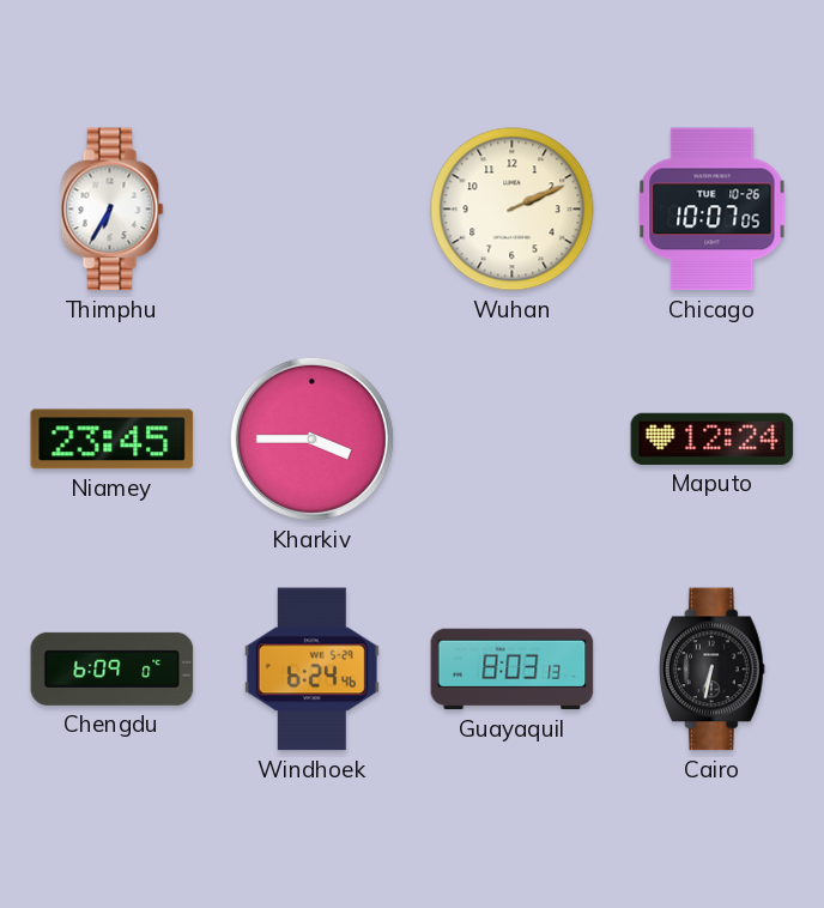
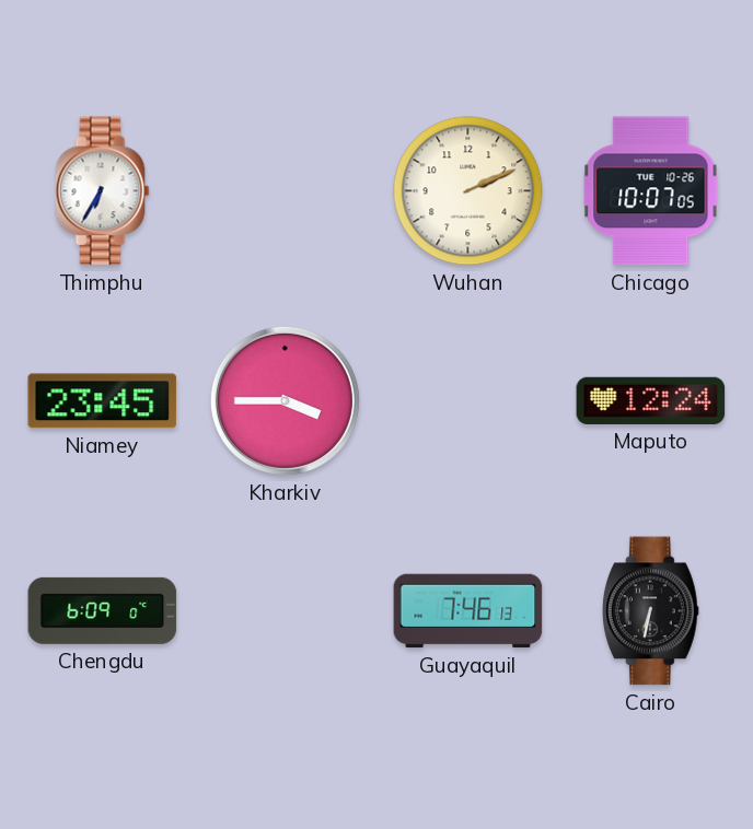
Windhoek: 6:24 -> none
Guayaquil: 8:03 -> 7:46
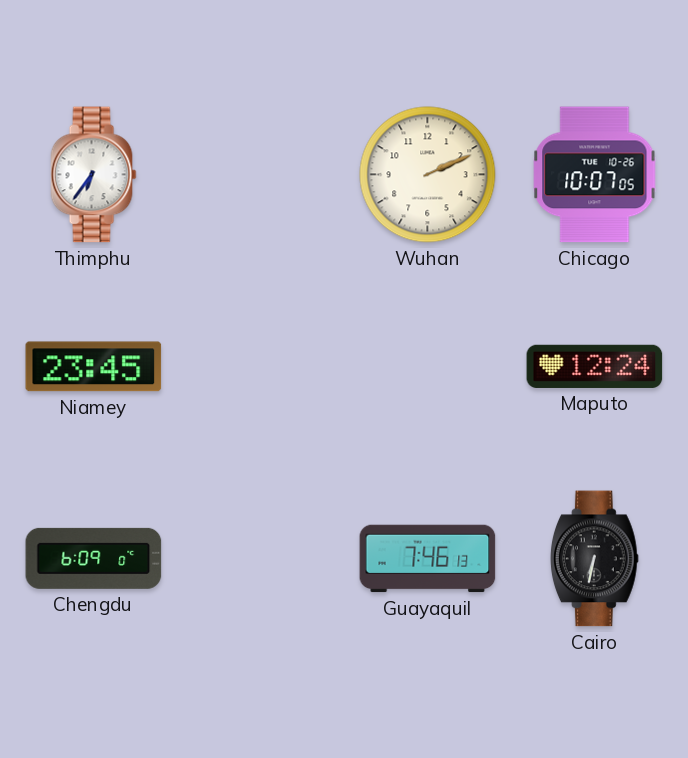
Thimphu: 6:35 -> 6:36
Kharkiv: 3:45 -> none
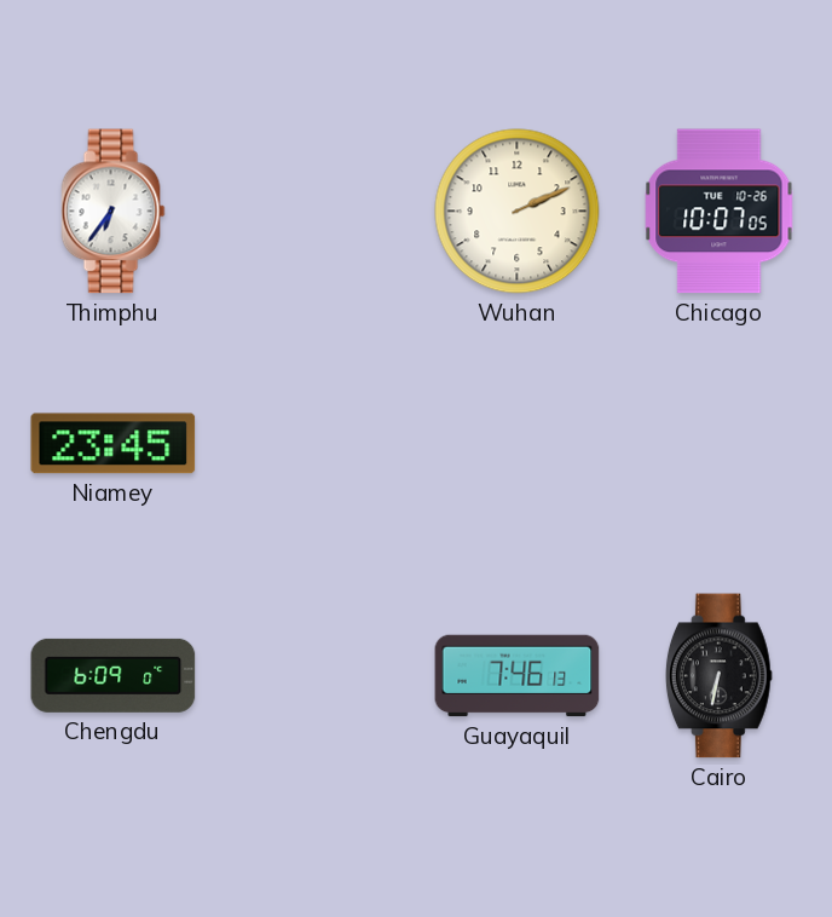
Maputo: 12:24 -> none
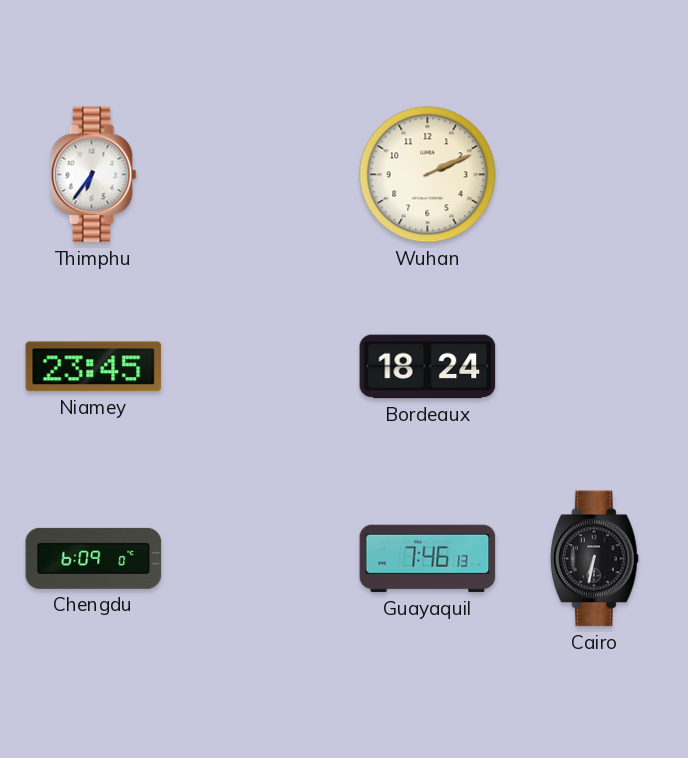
Chicago: 10:07 -> none
Bordeaux: none -> 18:24
